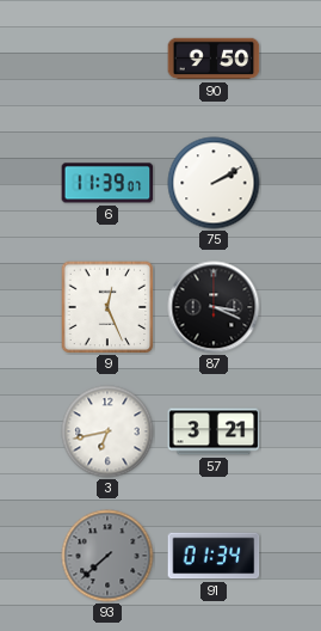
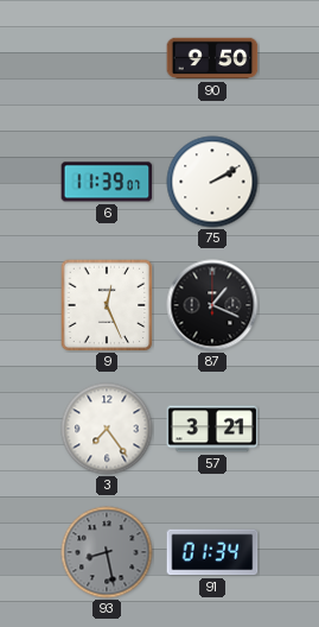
87: 3:19 -> 1:19
3: 6:43 -> 7:24
93: 7:38 -> 8:28
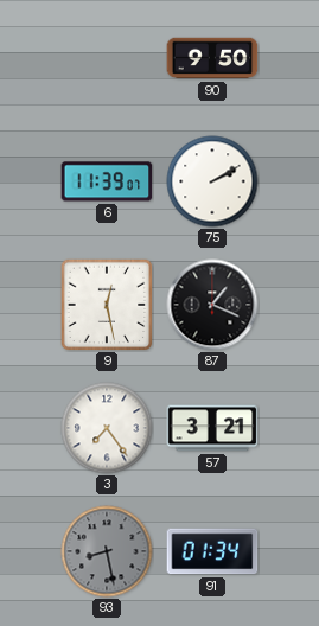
9: 12:26 -> 12:28
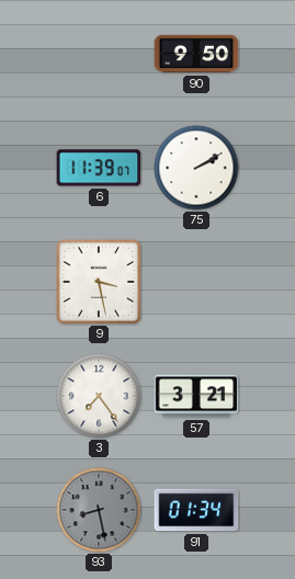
9: 12:28 -> 3:28
87: 1:19 -> none
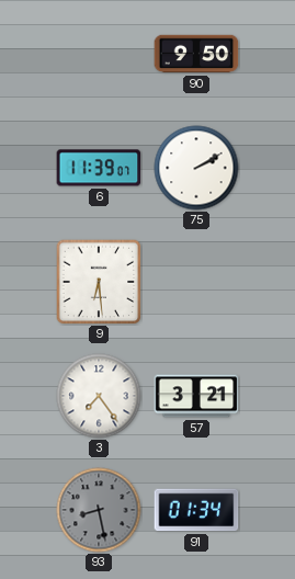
9: 3:28 -> 6:29
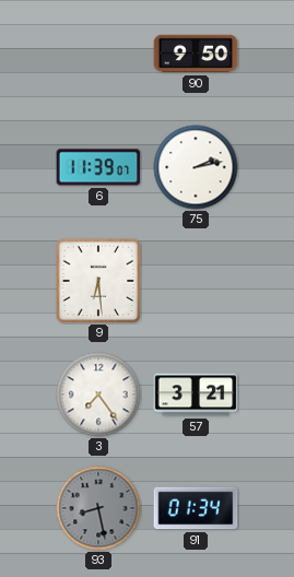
75: 2:10 -> 2:13
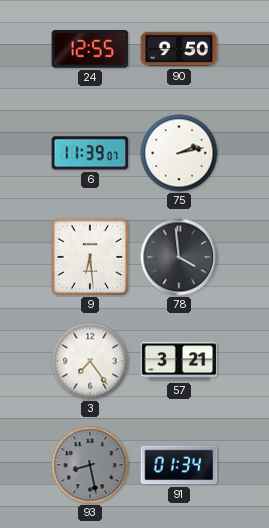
24: none -> 12:55
78: none -> 3:59
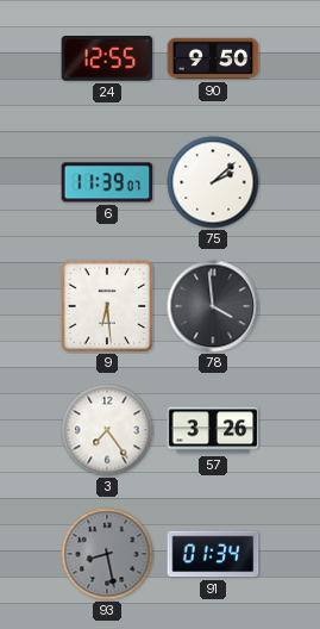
75: 2:13 -> 2:08
57: 3:21 -> 3:26
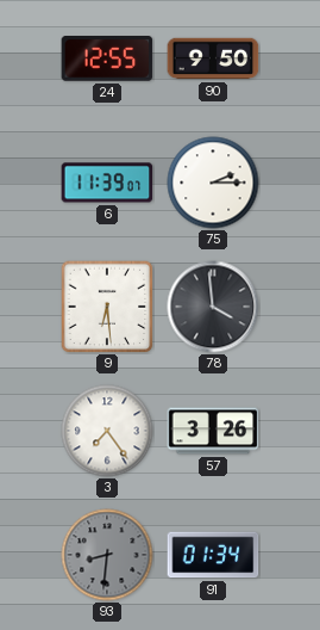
75: 2:08 -> 2:15
93: 8:28 -> 8:31
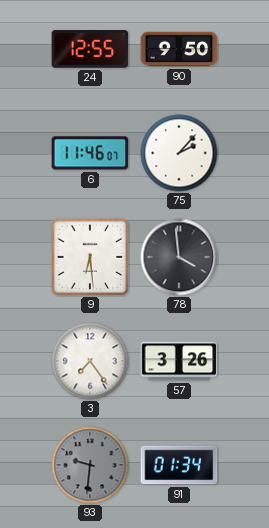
6: 11:39 -> 11:46
75: 2:15 -> 2:07
93: 8:31 -> 9:31
